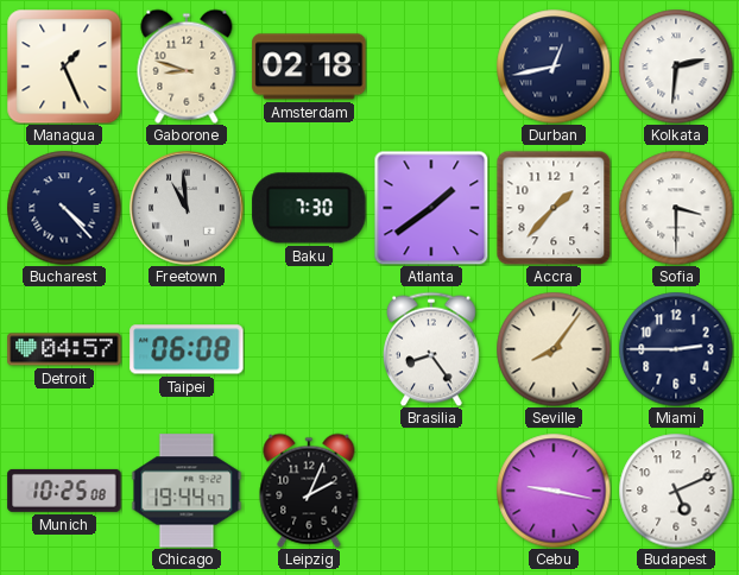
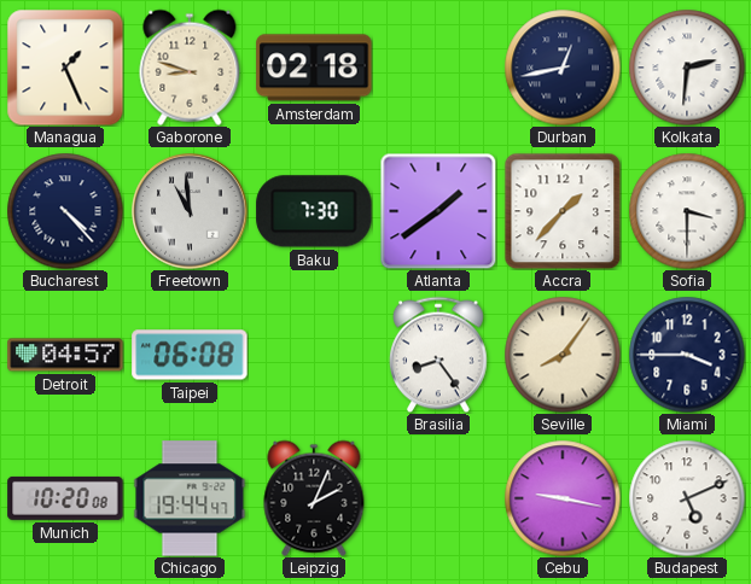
Miami: 2:45 -> 3:45
Munich: 10:25 -> 10:20
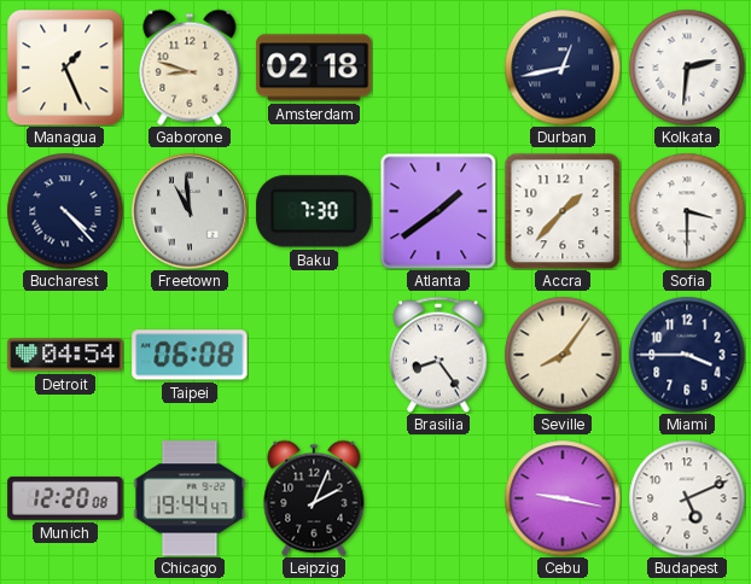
Detroit: 04:57 -> 04:54
Munich: 10:20 -> 12:20
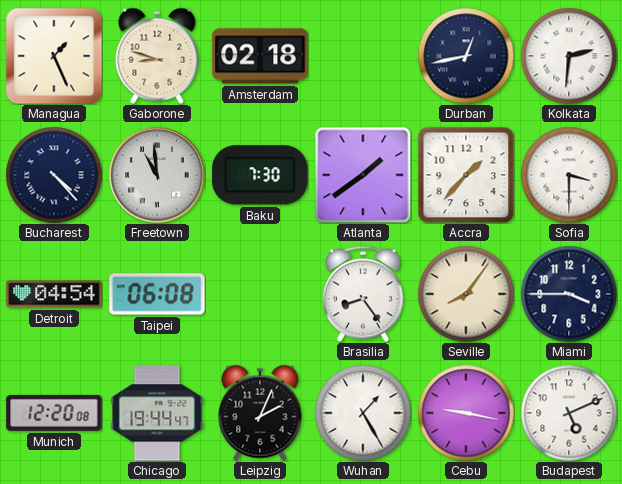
Wuhan: none -> 1:25
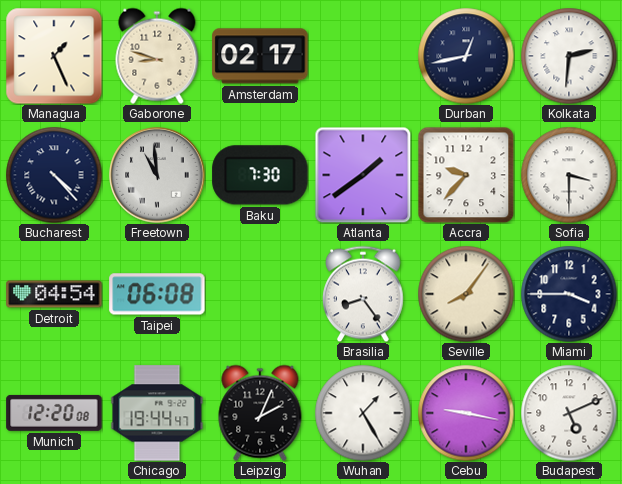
Amsterdam: 02:18 -> 02:17
Accra: 1:37 -> 9:37
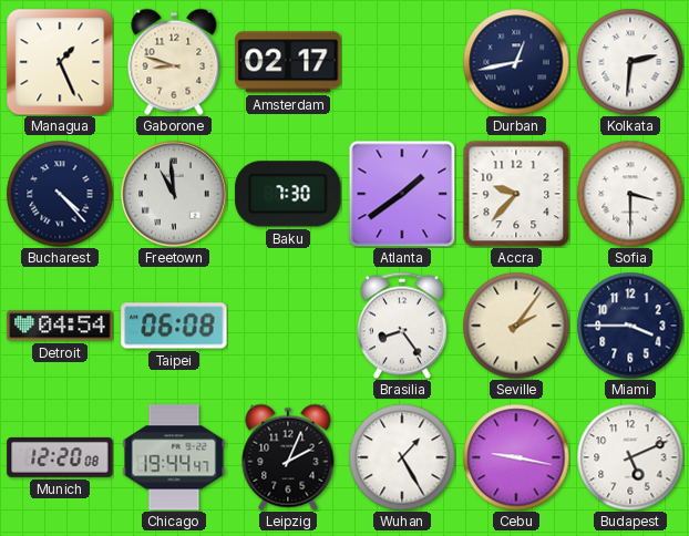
Seville: 8:06 -> 2:06
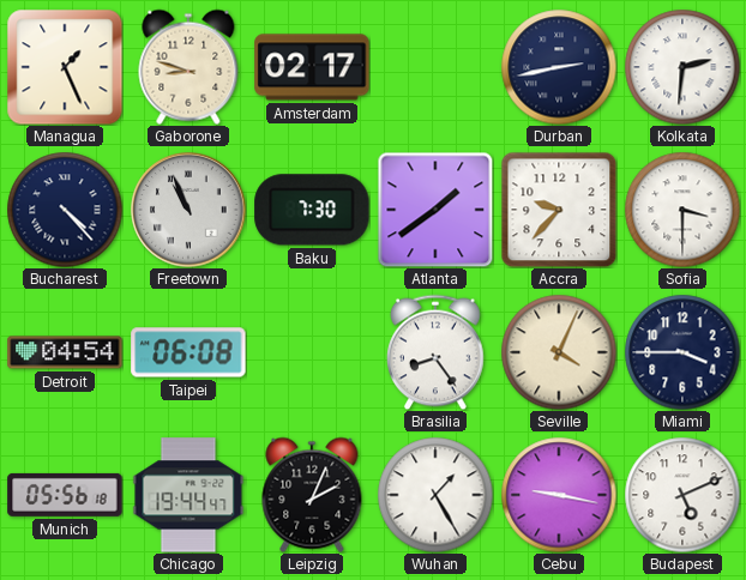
Durban: 12:43 -> 2:43
Freetown: 10:59 -> 10:56
Seville: 2:06 -> 4:04
Munich: 12:20 -> 05:56
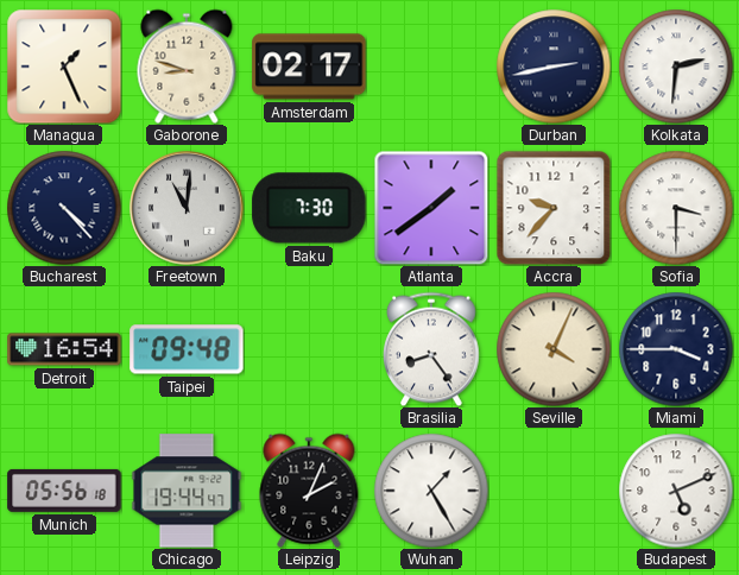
Freetown: 10:56 -> 11:01
Detroit: 04:54 -> 16:54
Taipei: 06:08 -> 09:48
Cebu: 9:17 -> none
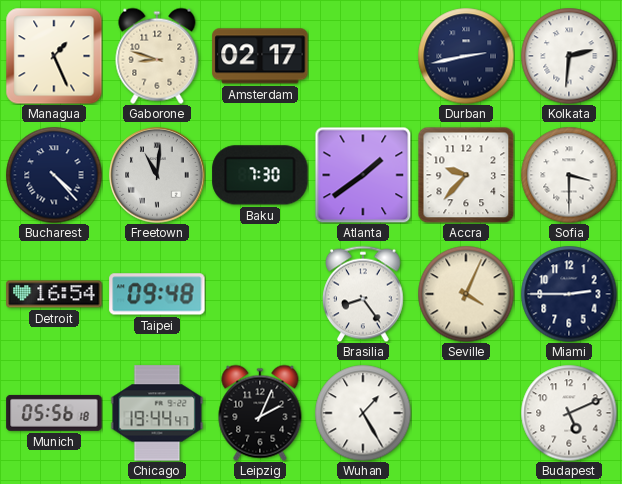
Miami: 3:45 -> 2:45
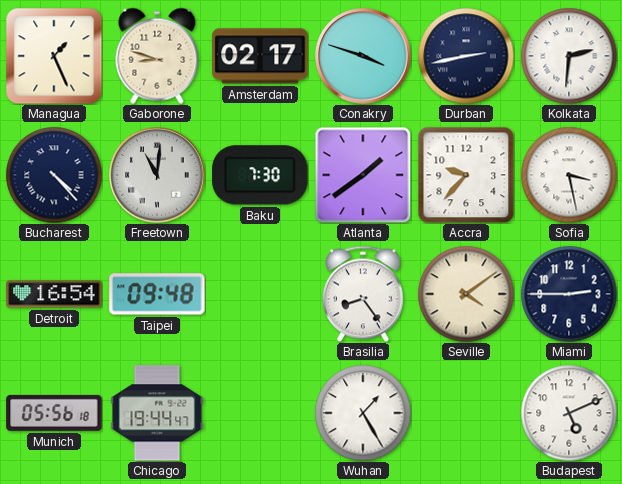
Conakry: none -> 3:48
Sofia: 3:30 -> 3:28
Seville: 4:04 -> 4:09
Leipzig: 2:04 -> none
